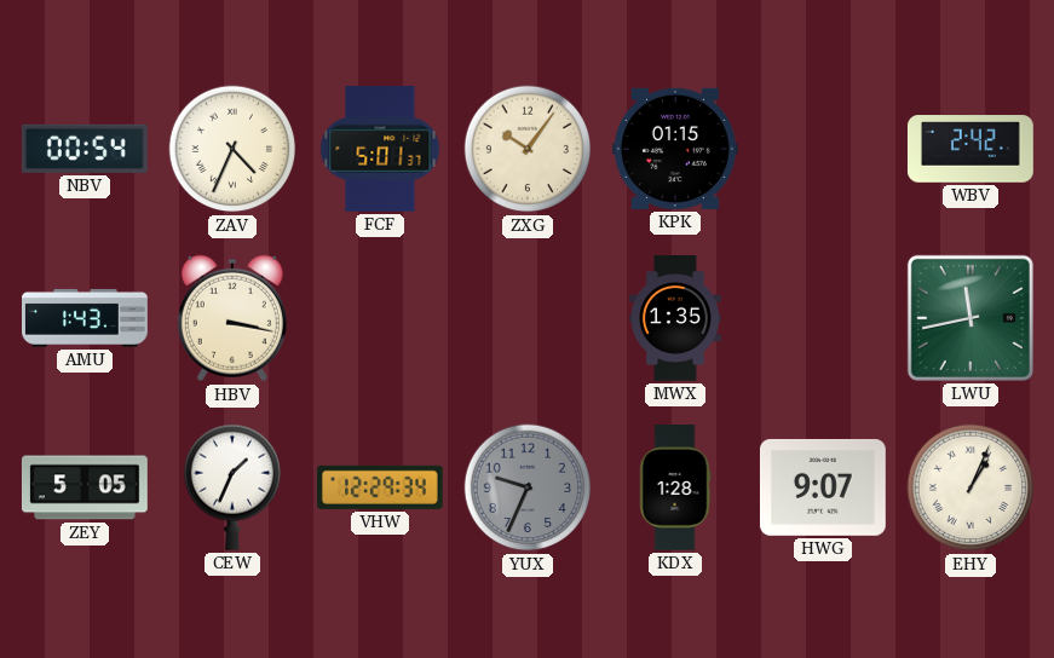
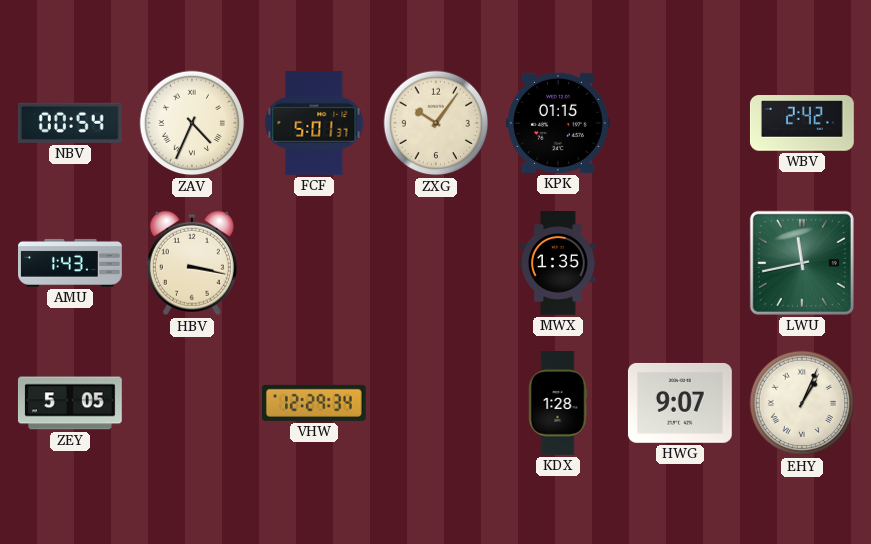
CEW: 1:34 -> none
YUX: 9:34 -> none
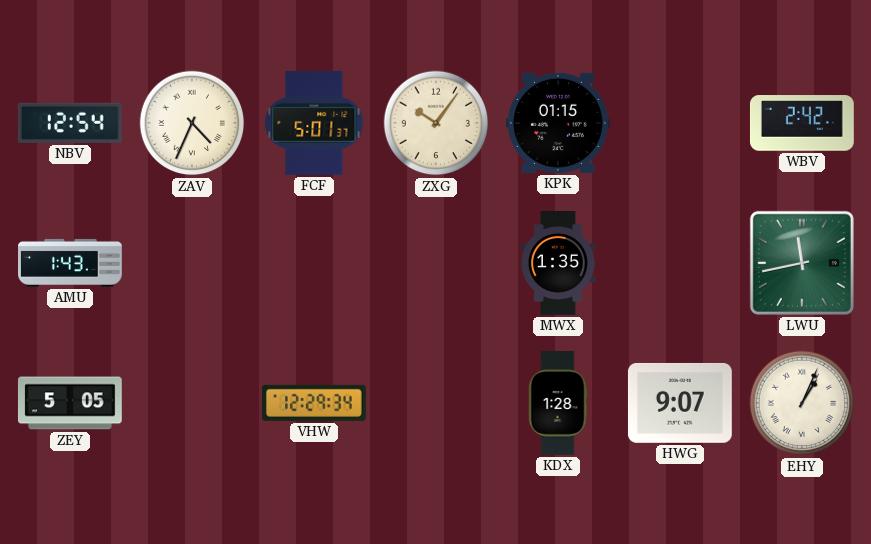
NBV: 00:54 -> 12:54
HBV: 3:17 -> none
